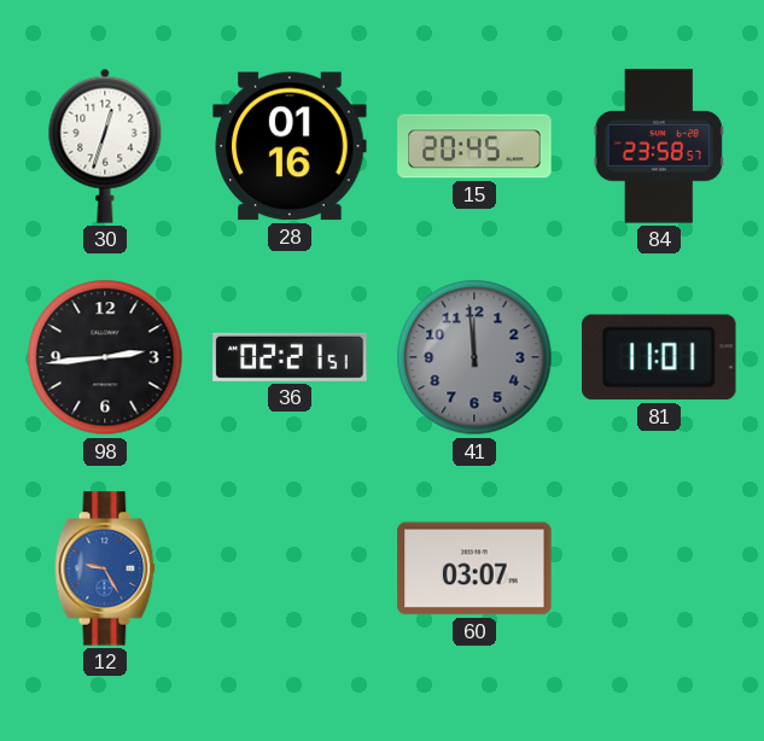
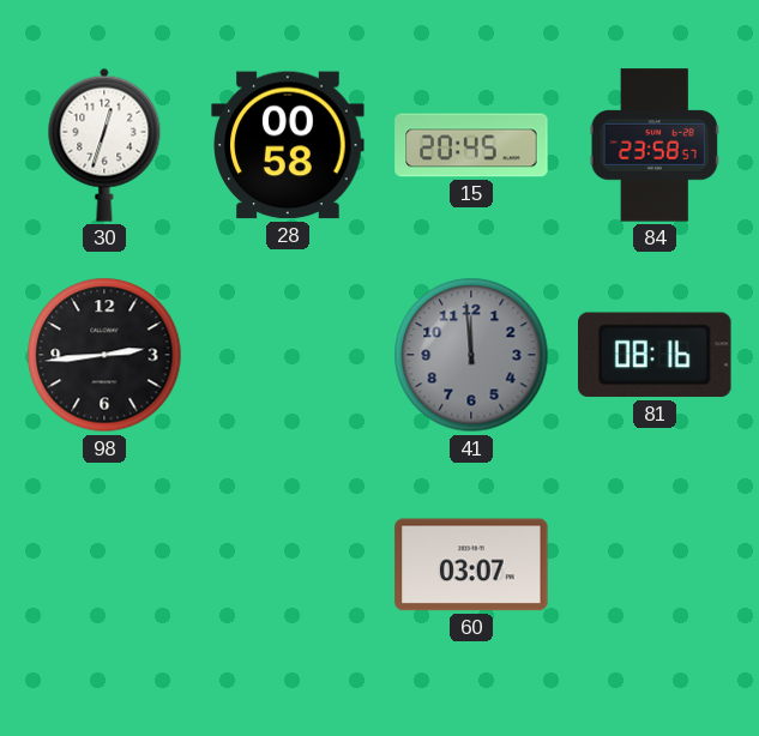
28: 01:16 -> 00:58
36: 02:21 -> none
81: 11:01 -> 08:16
12: 9:25 -> none
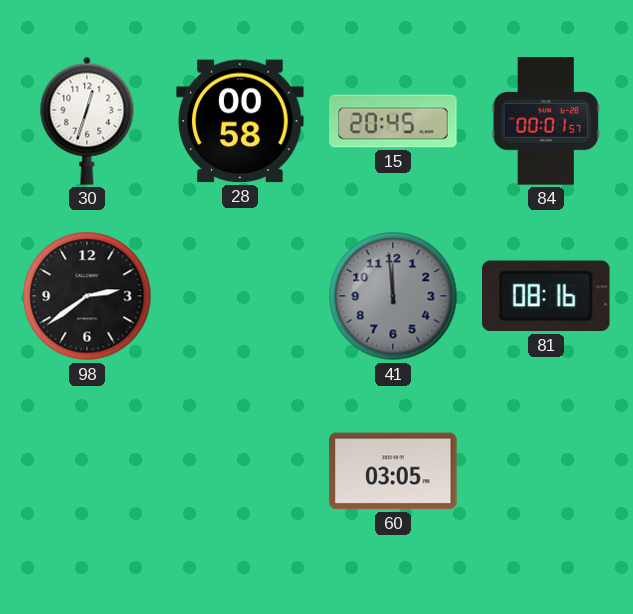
84: 23:58 -> 00:01
98: 2:44 -> 2:39
60: 03:07 -> 03:05
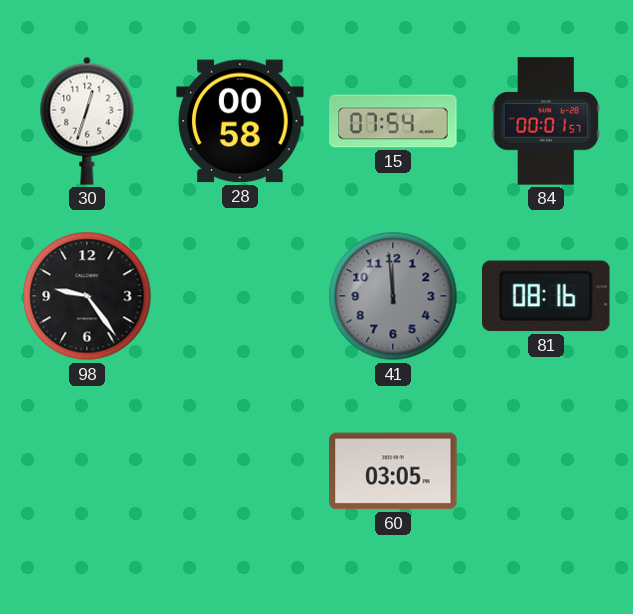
15: 20:45 -> 07:54
98: 2:39 -> 9:24
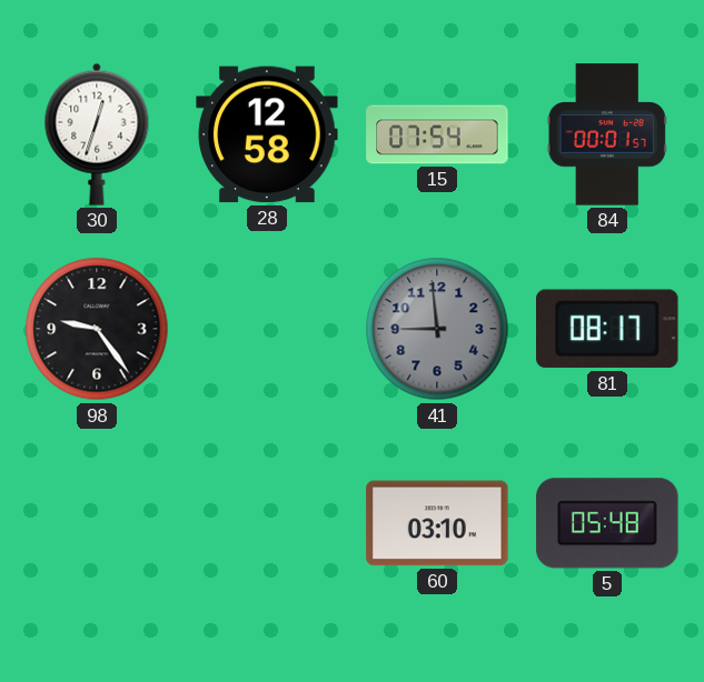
28: 00:58 -> 12:58
41: 11:59 -> 8:59
81: 08:16 -> 08:17
60: 03:05 -> 03:10
5: none -> 05:48
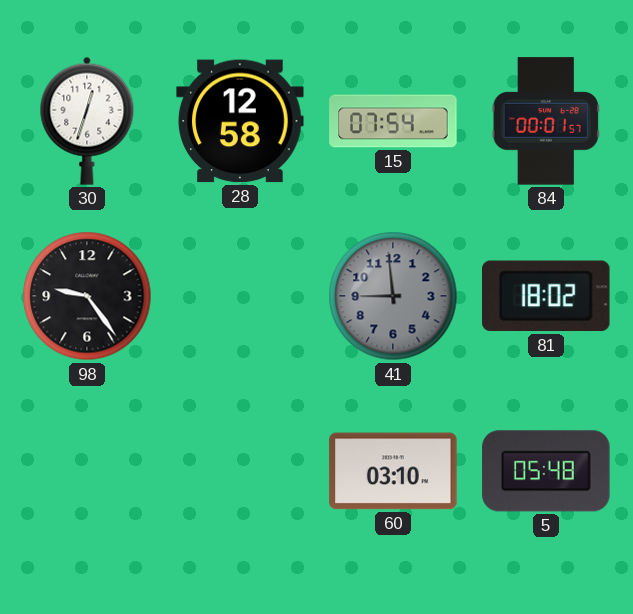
81: 08:17 -> 18:02
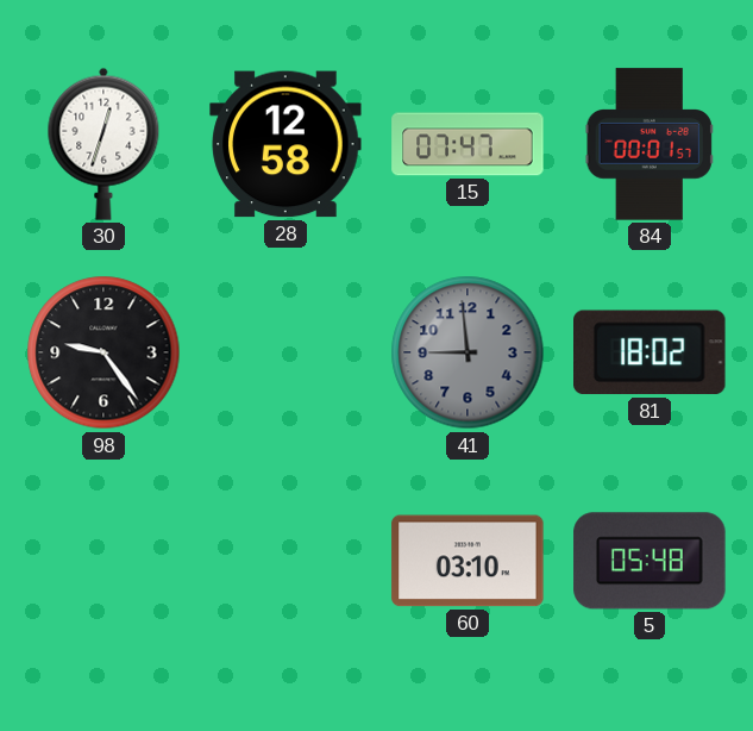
15: 07:54 -> 07:47
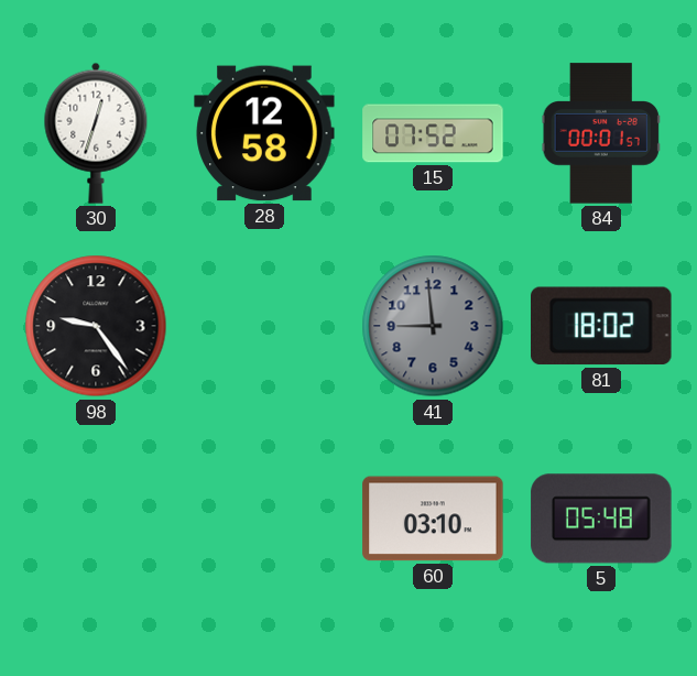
15: 07:47 -> 07:52
